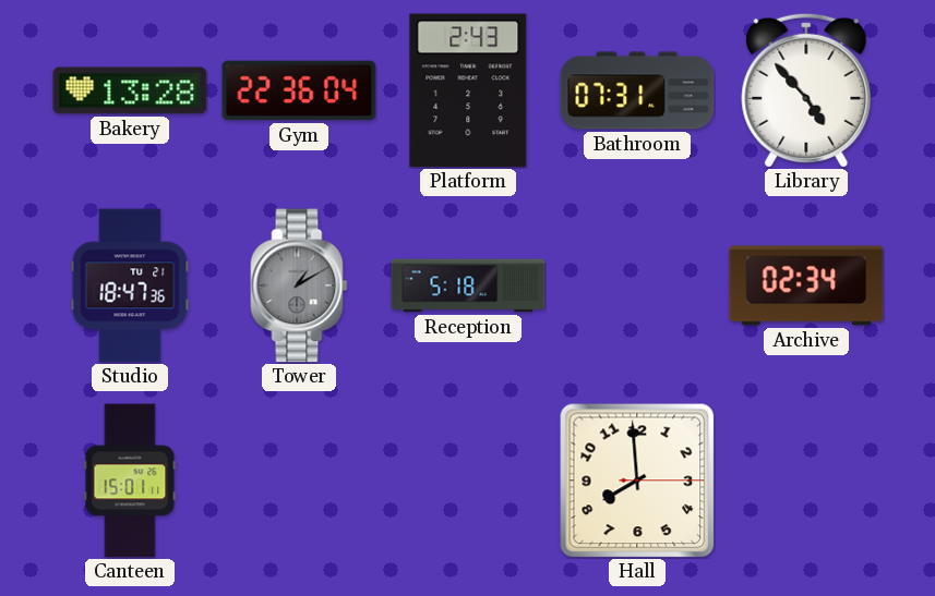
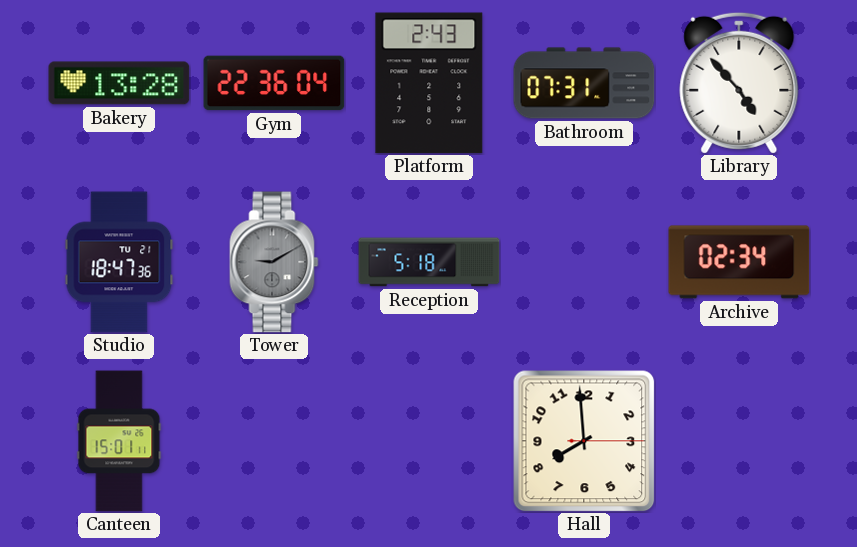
Tower: 1:10 -> 9:10
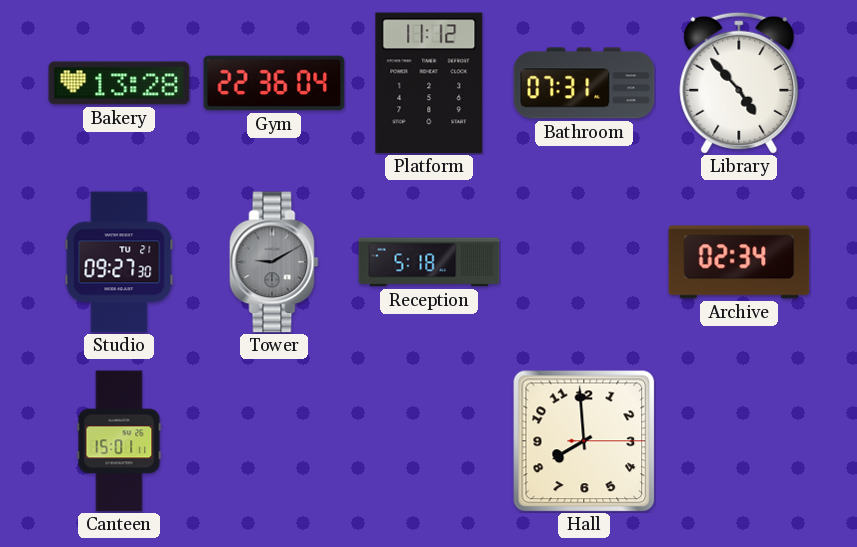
Platform: 2:43 -> 11:12
Studio: 18:47 -> 09:27
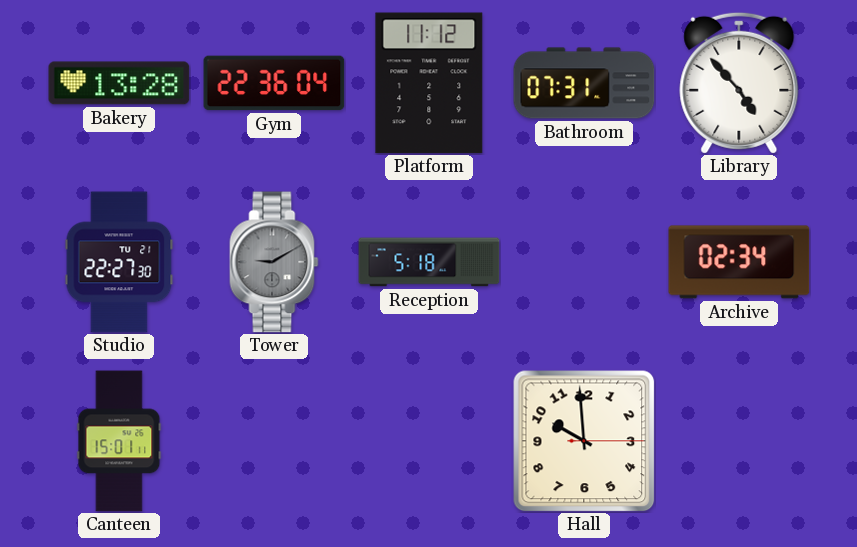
Studio: 09:27 -> 22:27
Hall: 7:59 -> 9:59
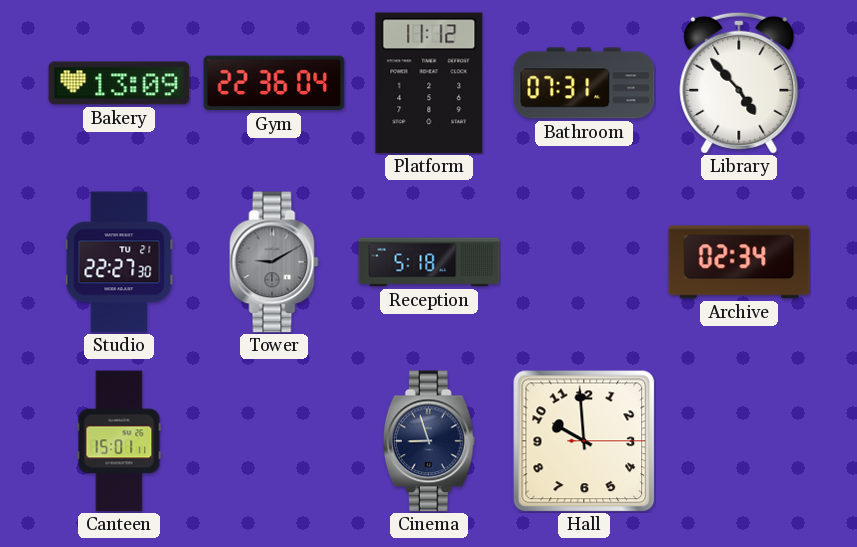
Bakery: 13:28 -> 13:09
Cinema: none -> 8:57
